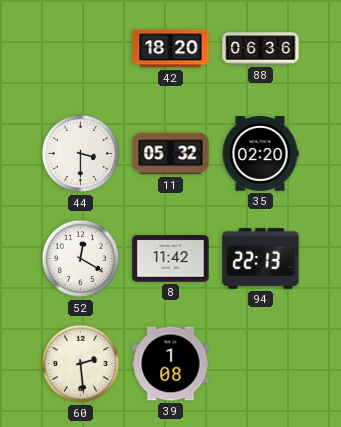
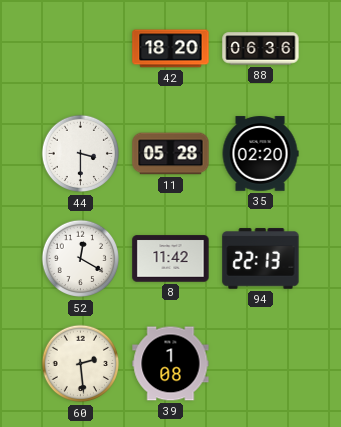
11: 05:32 -> 05:28
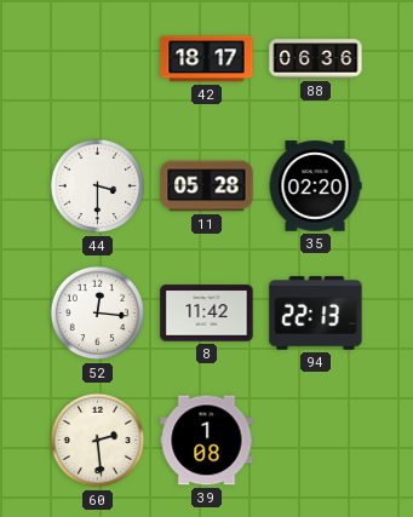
42: 18:20 -> 18:17
52: 12:20 -> 12:16
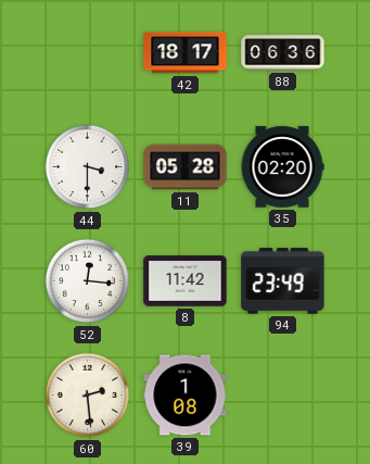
94: 22:13 -> 23:49
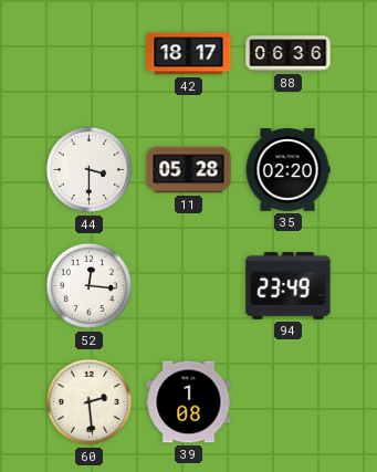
8: 11:42 -> none
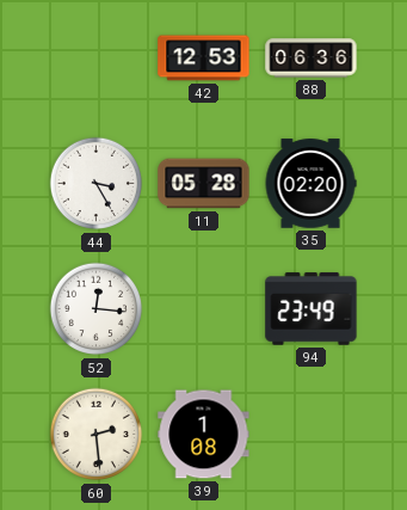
42: 18:17 -> 12:53
44: 3:30 -> 3:25
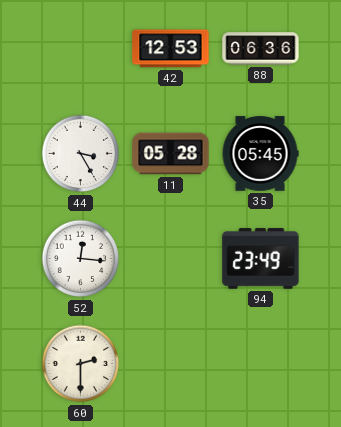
35: 02:20 -> 05:45
60: 2:29 -> 2:30
39: 1:08 -> none
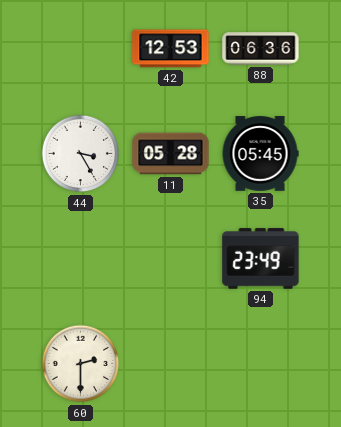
52: 12:16 -> none
